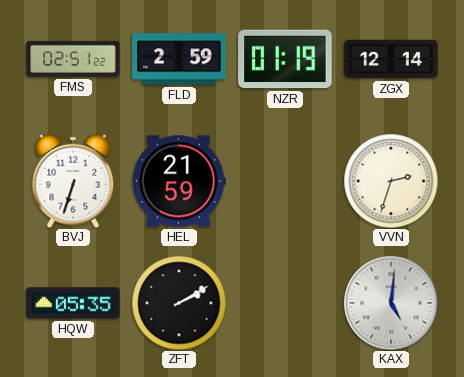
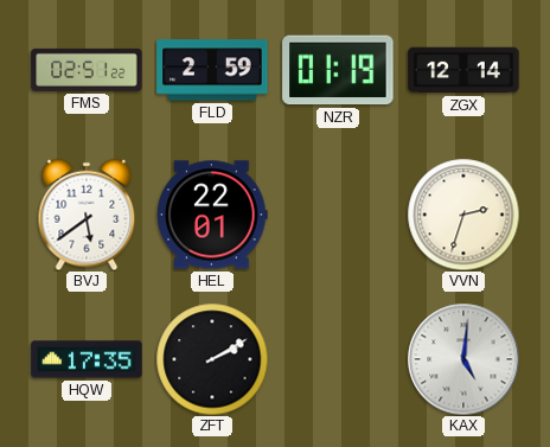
BVJ: 6:33 -> 5:39
HEL: 21:59 -> 22:01
HQW: 05:35 -> 17:35
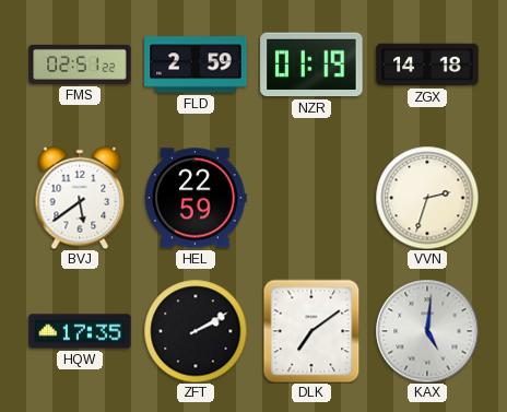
ZGX: 12:14 -> 14:18
HEL: 22:01 -> 22:59
DLK: none -> 7:09
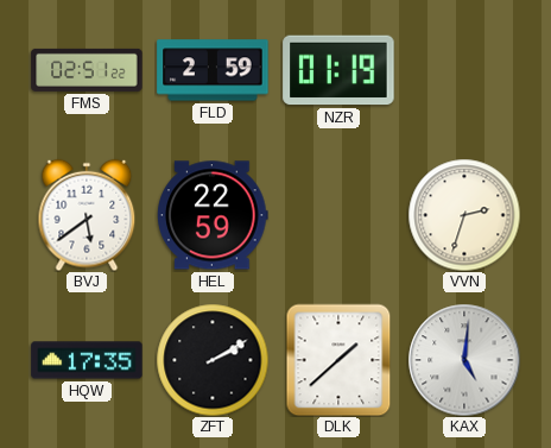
ZGX: 14:18 -> none
DLK: 7:09 -> 1:38
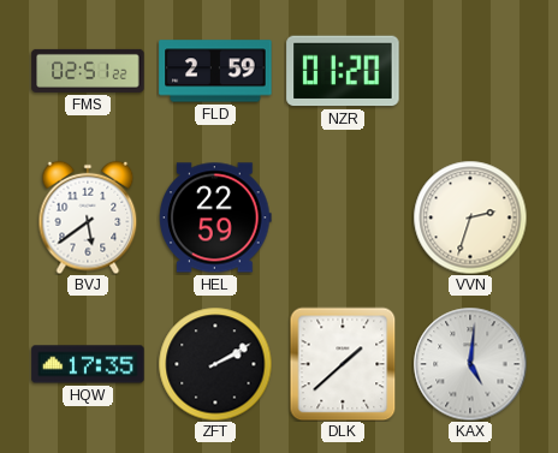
NZR: 01:19 -> 01:20
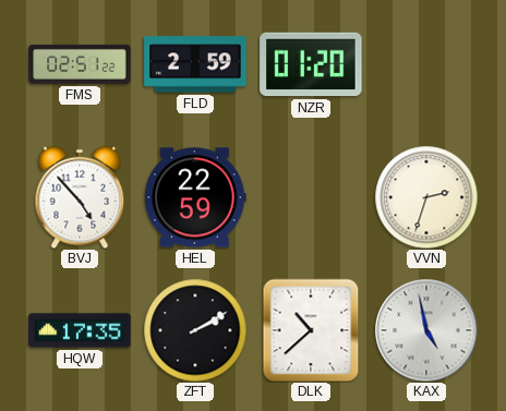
BVJ: 5:39 -> 4:53
DLK: 1:38 -> 10:38
KAX: 5:01 -> 4:58
